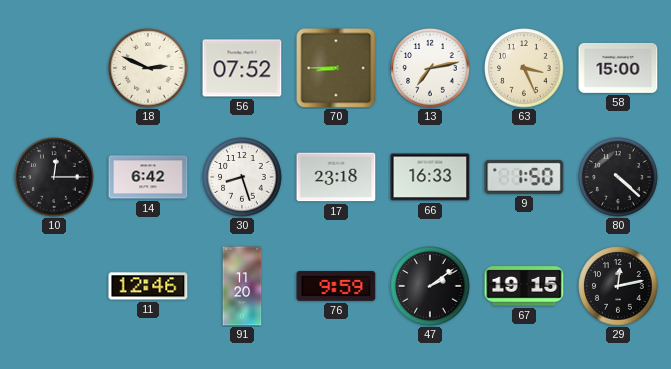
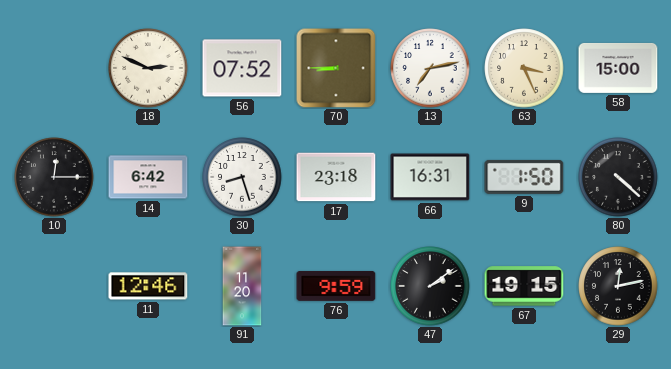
66: 16:33 -> 16:31
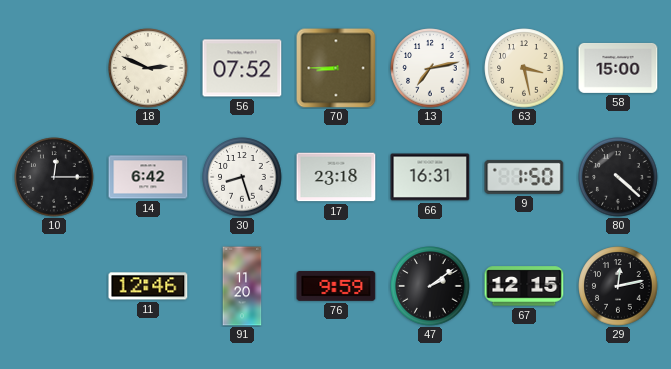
63: 3:26 -> 3:28
67: 19:15 -> 12:15
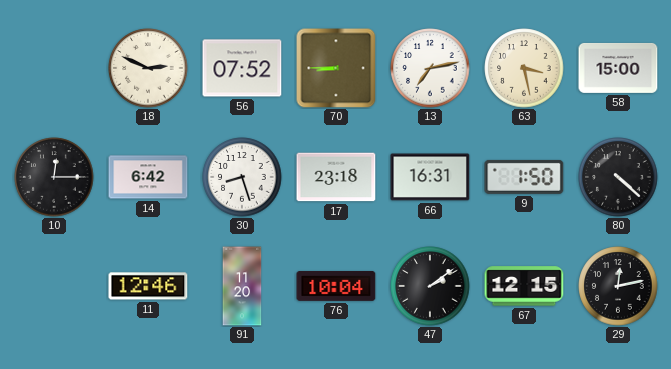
76: 9:59 -> 10:04
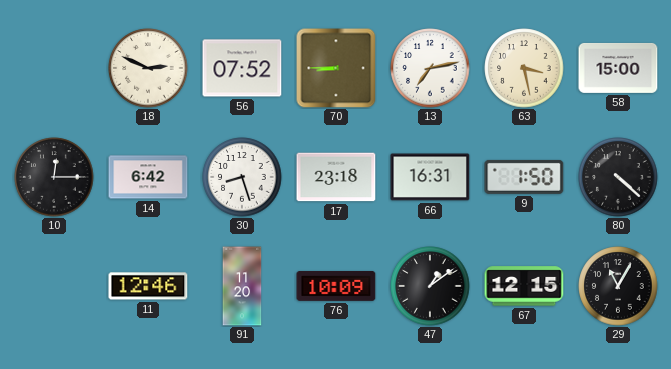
76: 10:04 -> 10:09
47: 2:09 -> 1:09
29: 12:13 -> 11:05
